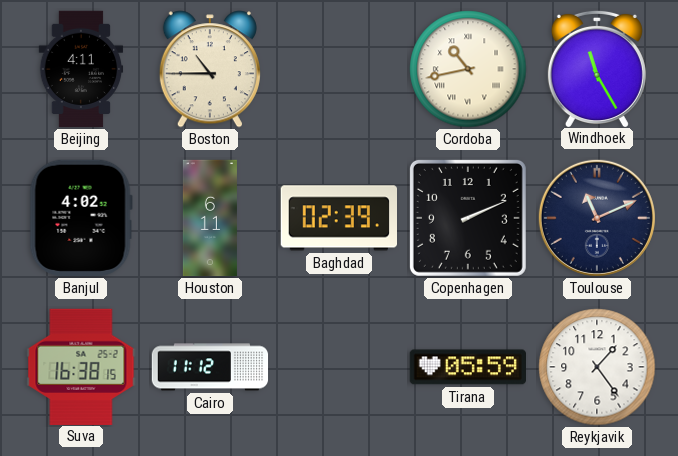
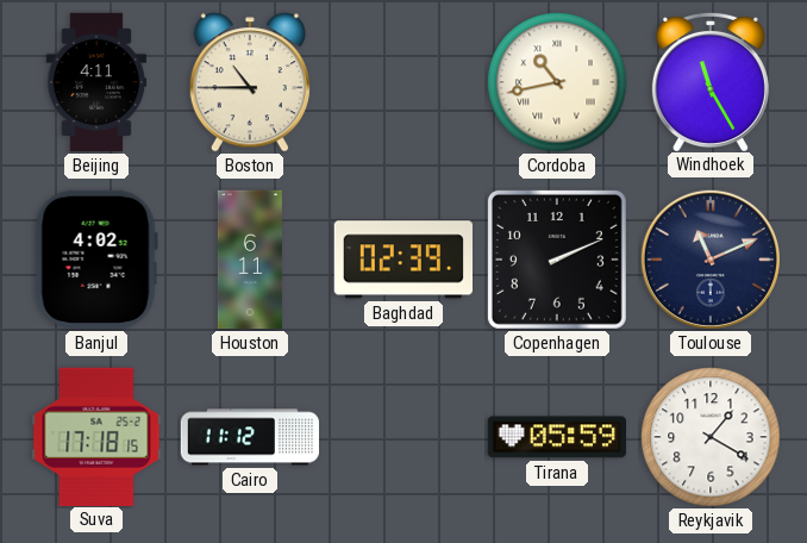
Suva: 16:38 -> 17:18
Reykjavik: 1:24 -> 1:20
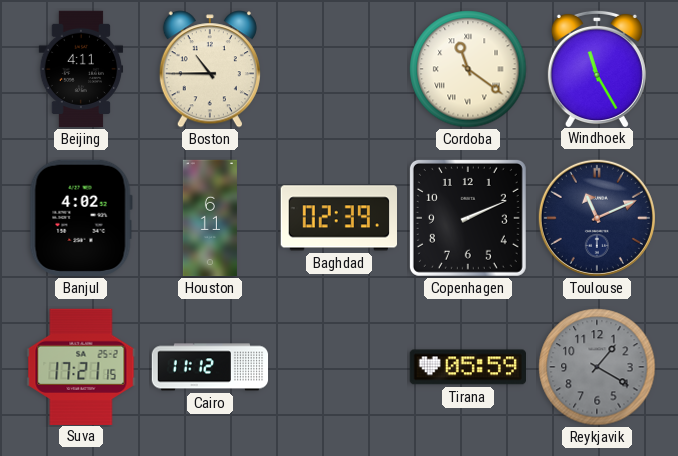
Cordoba: 10:43 -> 11:21
Suva: 17:18 -> 17:21
Reykjavik dial: white -> grey
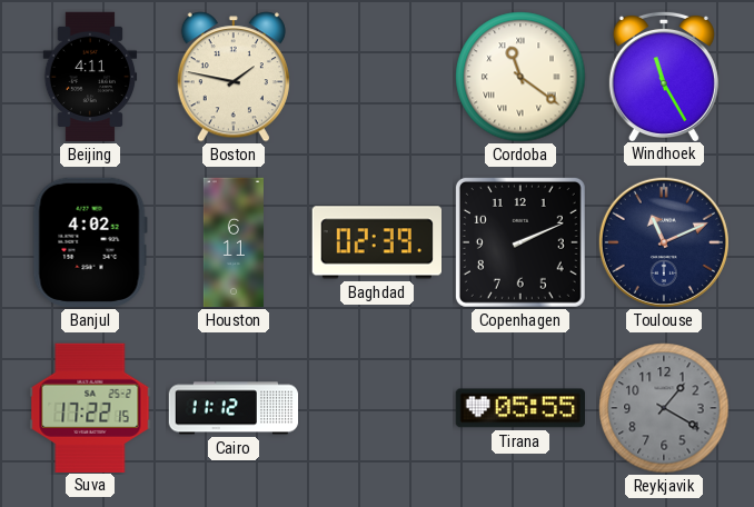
Boston: 10:45 -> 1:47
Suva: 17:21 -> 17:22
Tirana: 05:59 -> 05:55
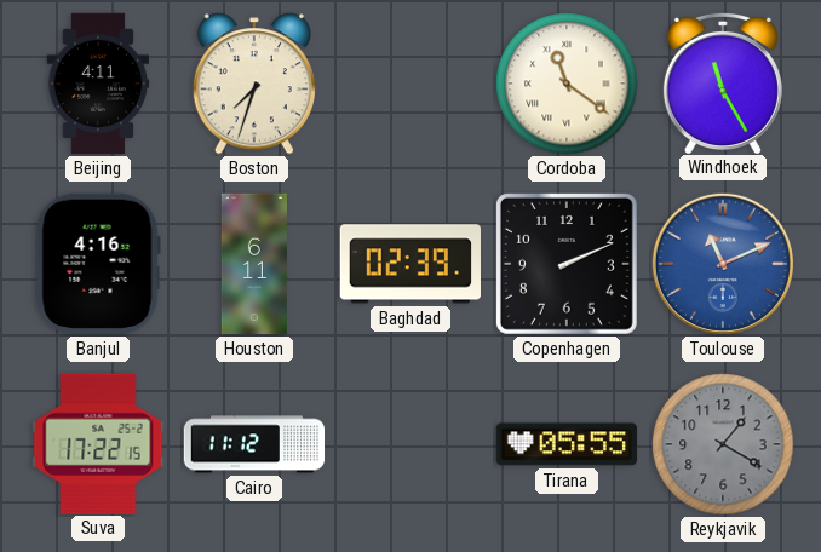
Boston: 1:47 -> 7:33
Banjul: 4:02 -> 4:16
Toulouse dial: navy -> blue
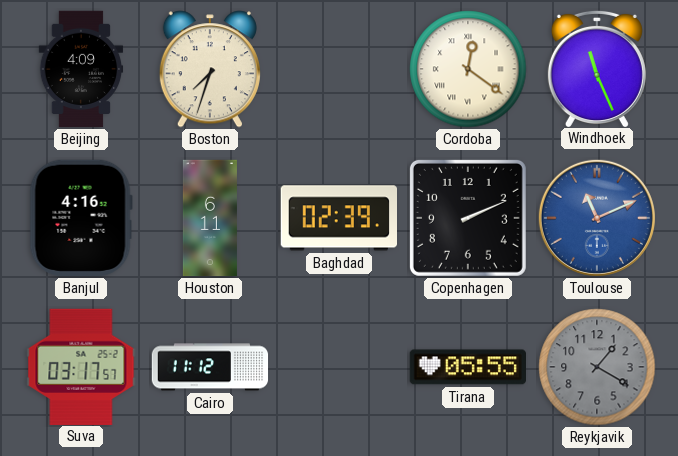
Beijing: 4:11 -> 4:09
Cordoba: 11:21 -> 12:21
Windhoek: 11:25 -> 11:26
Suva: 17:22 -> 03:17
